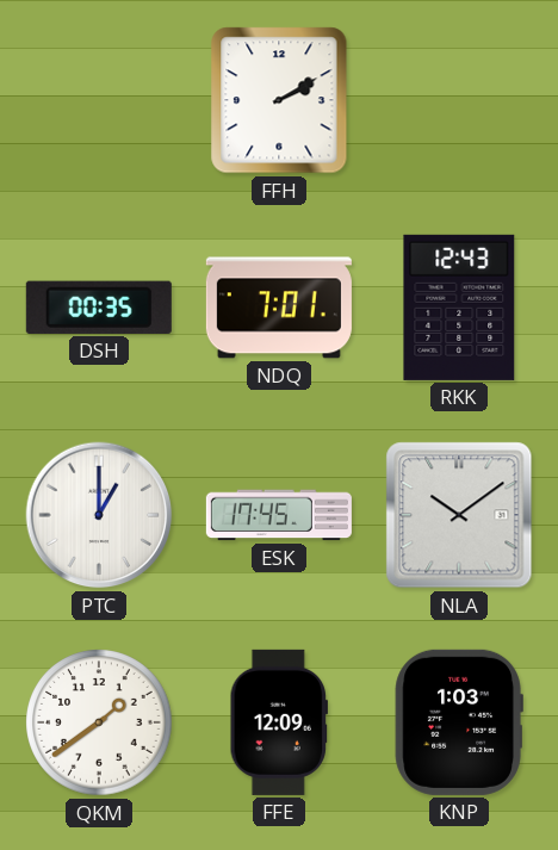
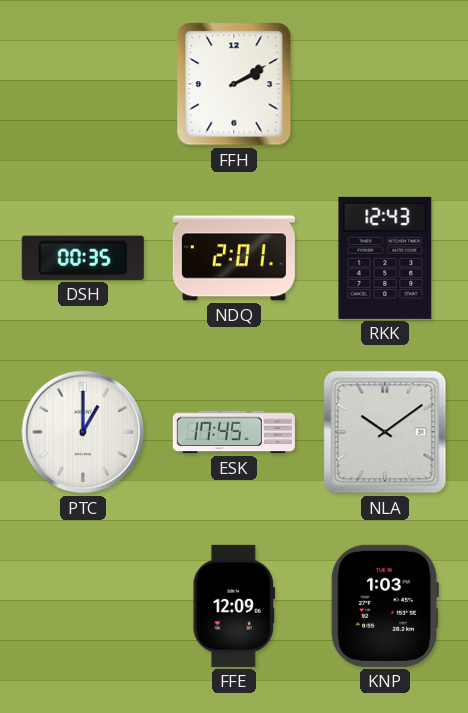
NDQ: 7:01 -> 2:01
QKM: 1:39 -> none
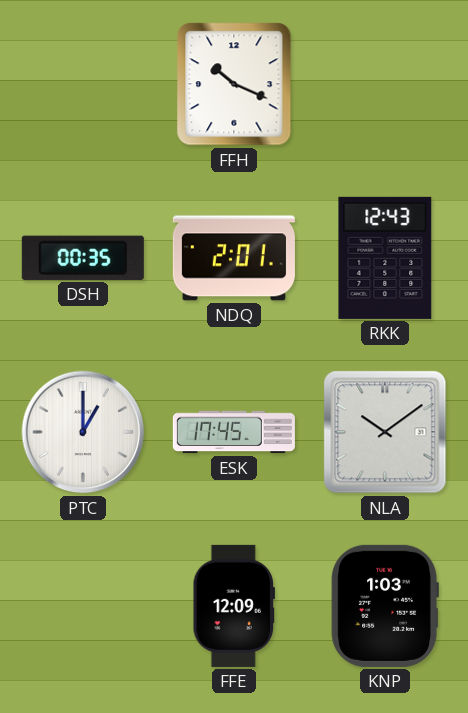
FFH: 2:10 -> 10:19
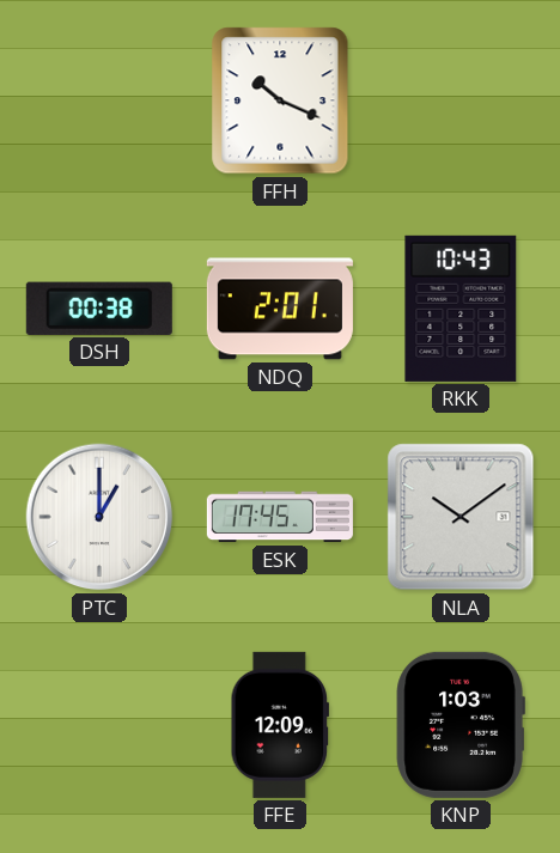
DSH: 00:35 -> 00:38
RKK: 12:43 -> 10:43
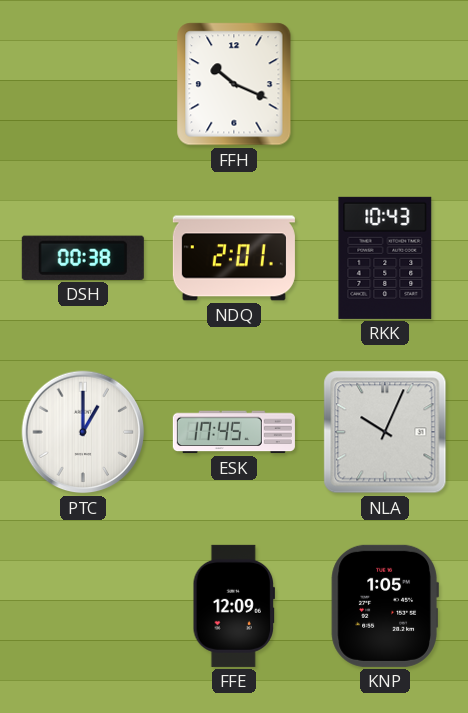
NLA: 10:09 -> 10:04
KNP: 1:03 -> 1:05
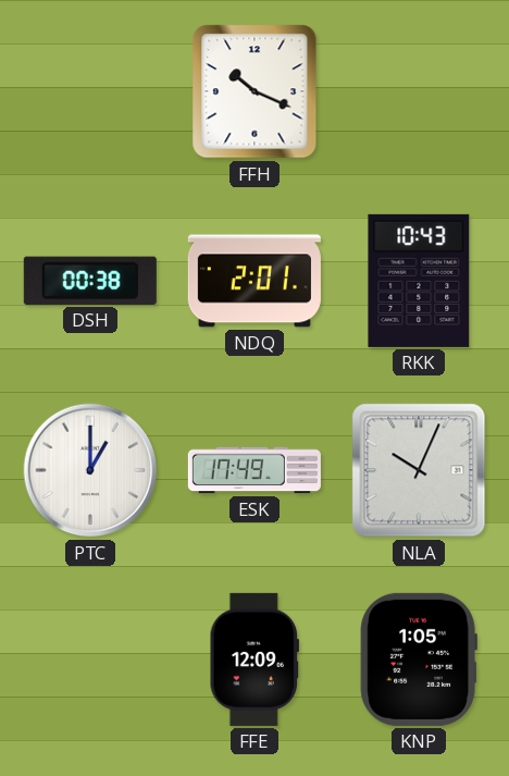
ESK: 17:45 -> 17:49
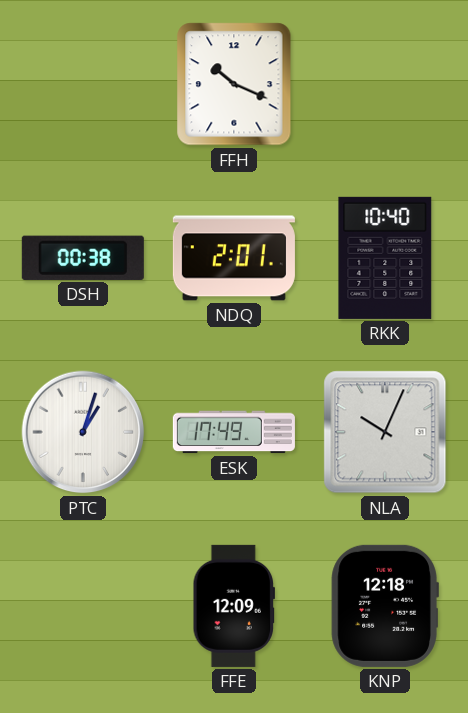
RKK: 10:43 -> 10:40
PTC: 1:00 -> 1:03
KNP: 1:05 -> 12:18
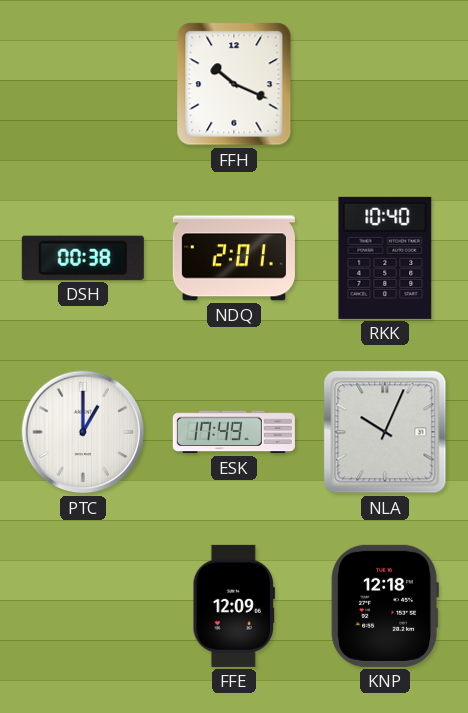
PTC: 1:03 -> 1:00
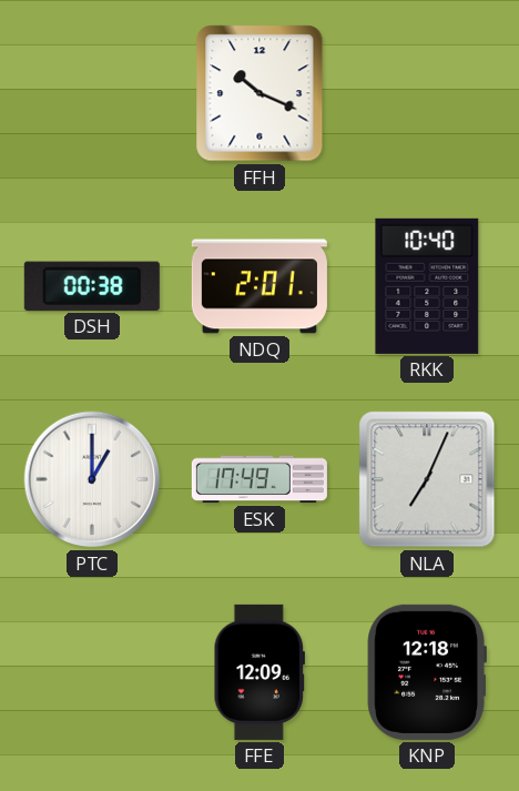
NLA: 10:04 -> 7:04
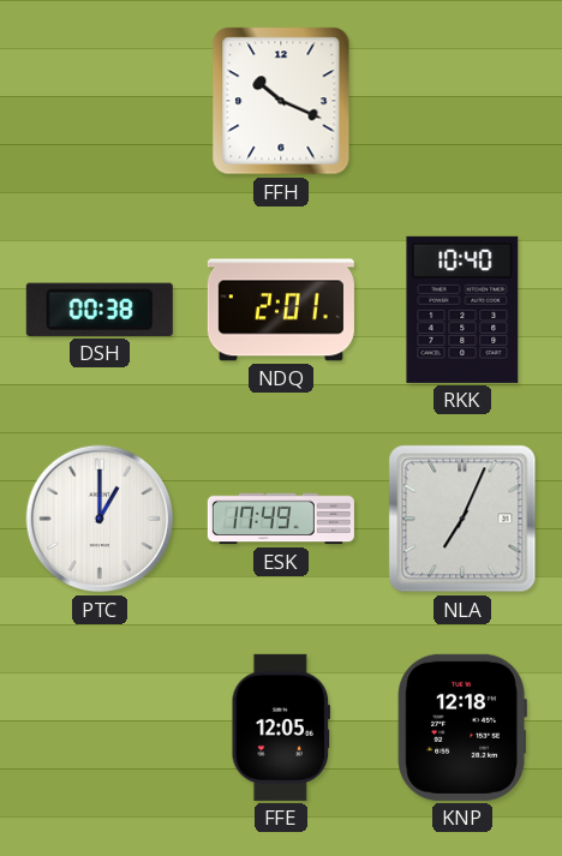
FFE: 12:09 -> 12:05
